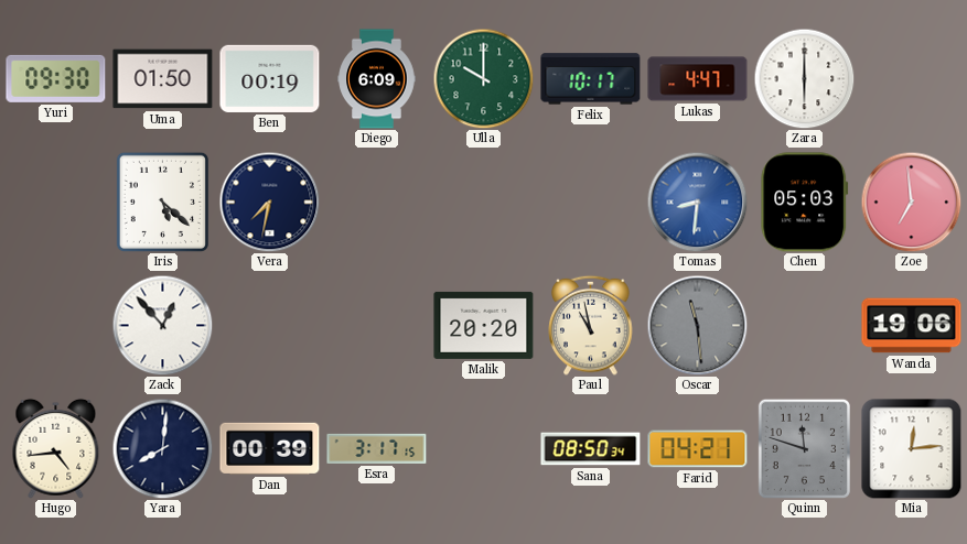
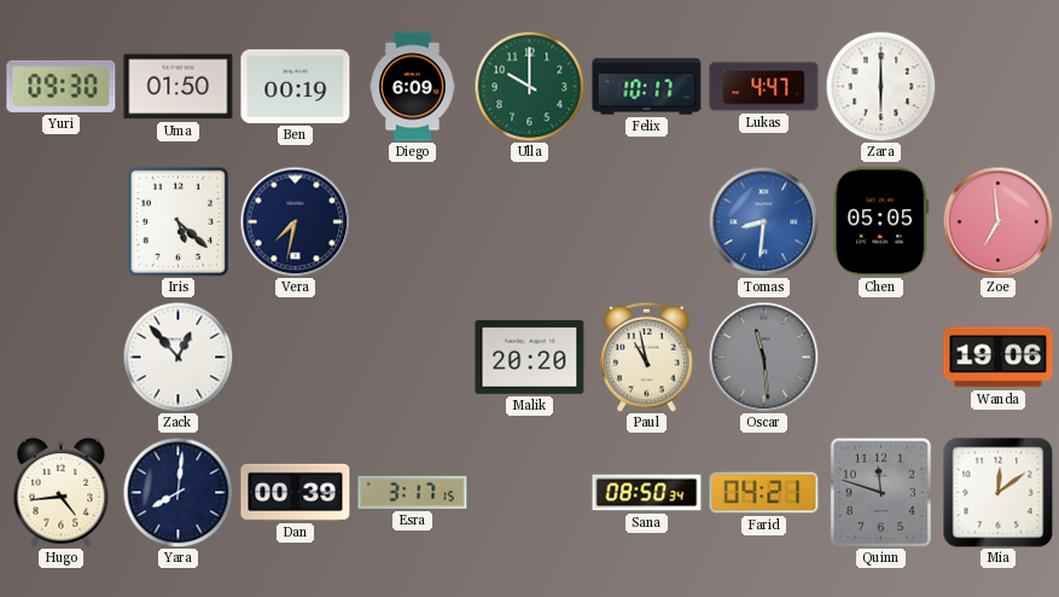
Chen: 05:03 -> 05:05
Mia: 12:14 -> 12:09
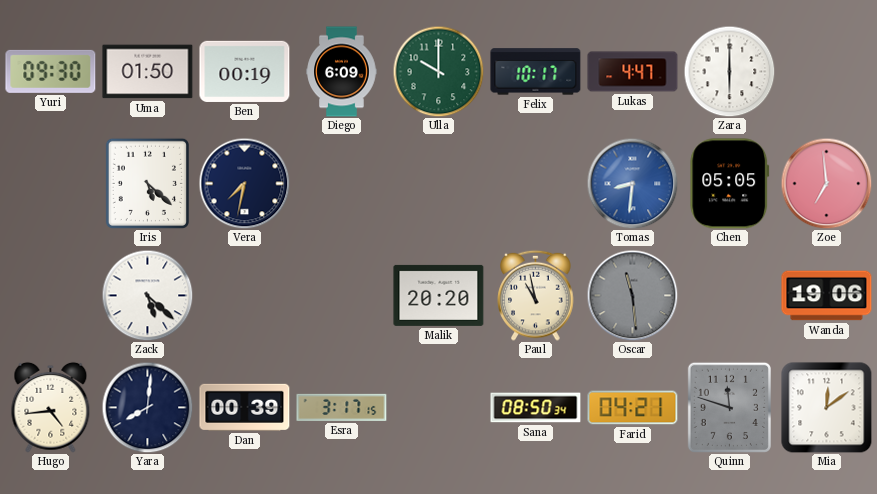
Zack: 12:53 -> 5:22
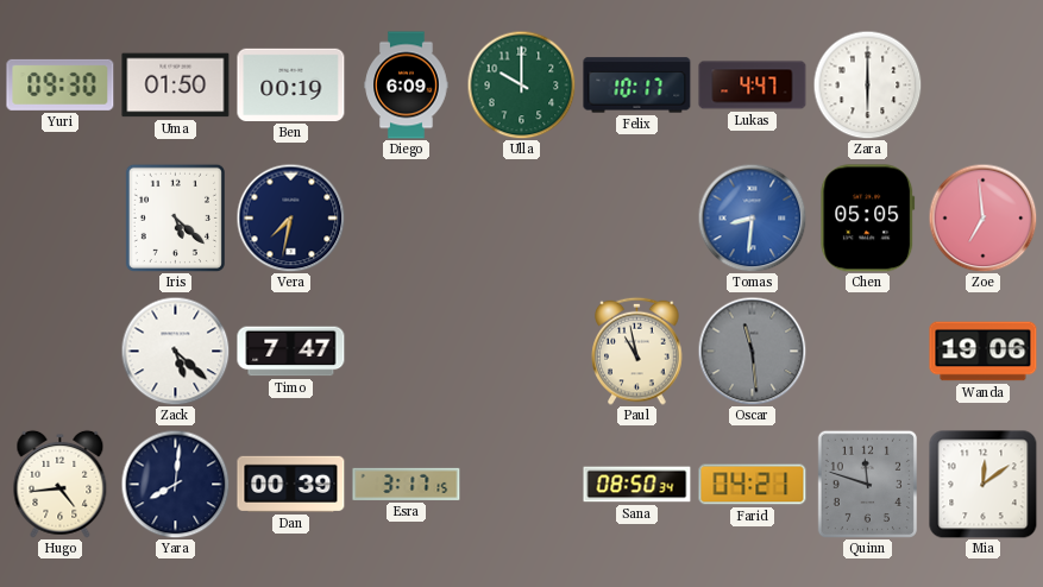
Timo: none -> 7:47
Malik: 20:20 -> none
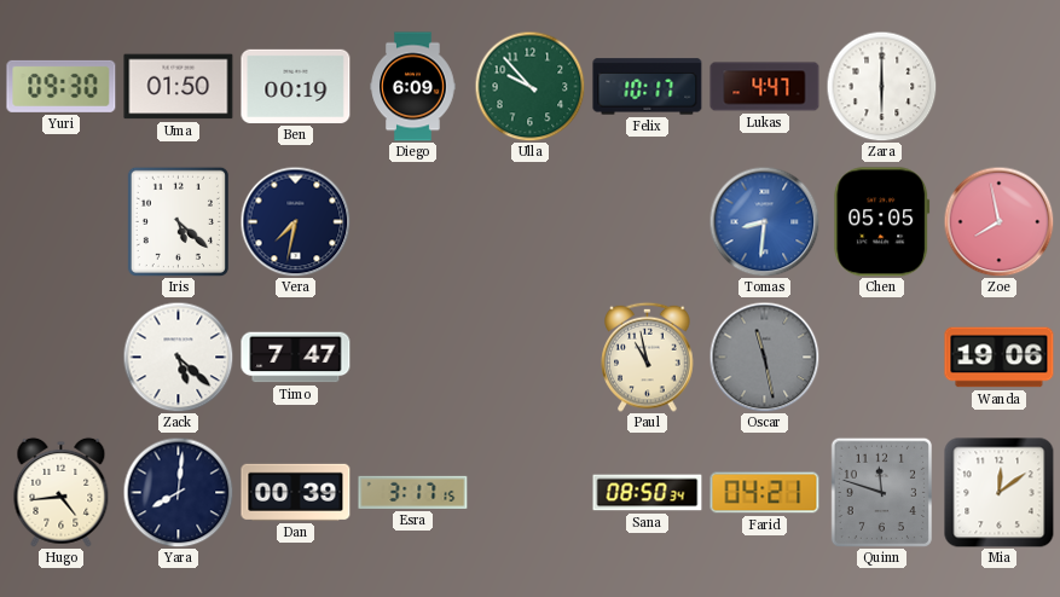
Ulla: 10:00 -> 9:53
Zoe: 6:59 -> 7:58
Oscar: 11:29 -> 11:28
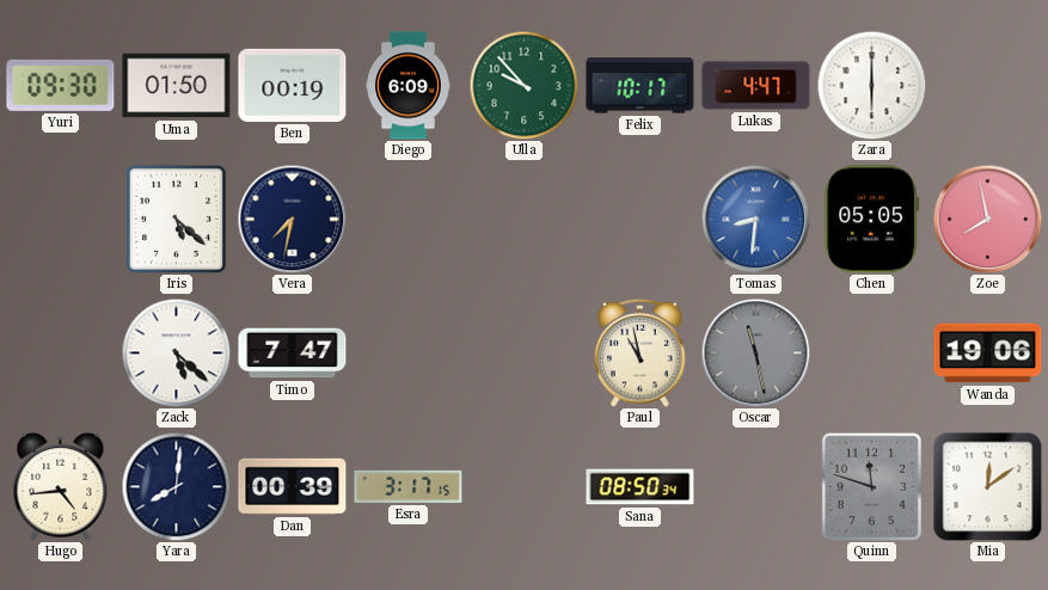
Farid: 04:21 -> none
